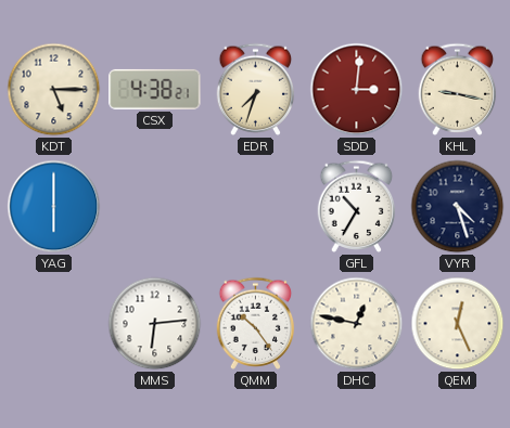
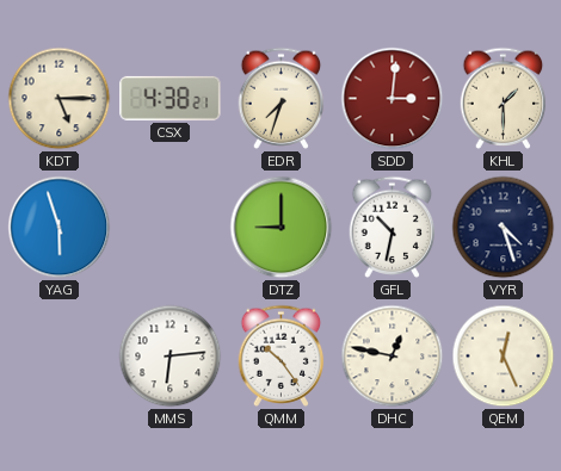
KHL: 9:17 -> 1:30
YAG: 6:00 -> 5:57
DTZ: none -> 9:00
GFL: 10:35 -> 10:32
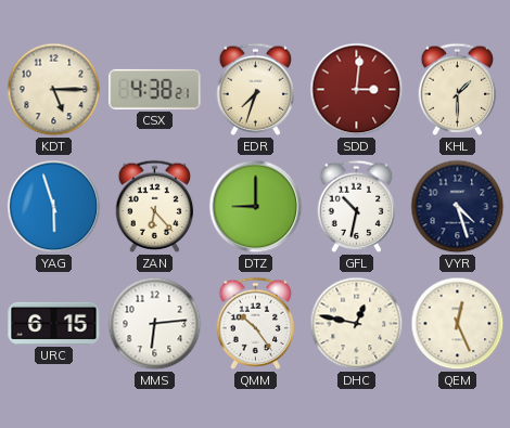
ZAN: none -> 6:23
URC: none -> 6:15
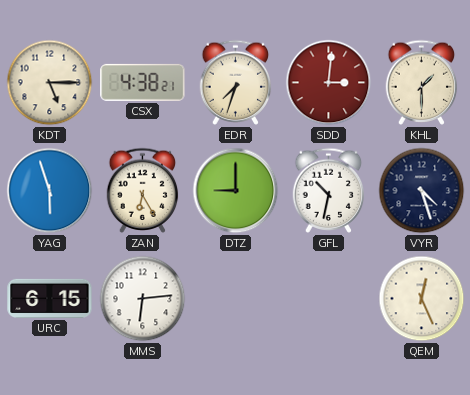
ZAN: 6:23 -> 6:25
QMM: 10:24 -> none
DHC: 12:47 -> none
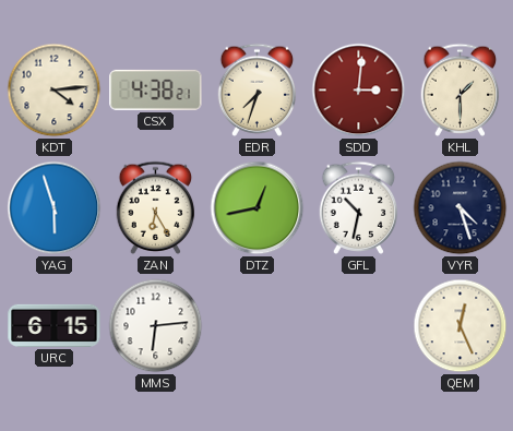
KDT: 5:15 -> 4:14
DTZ: 9:00 -> 12:43
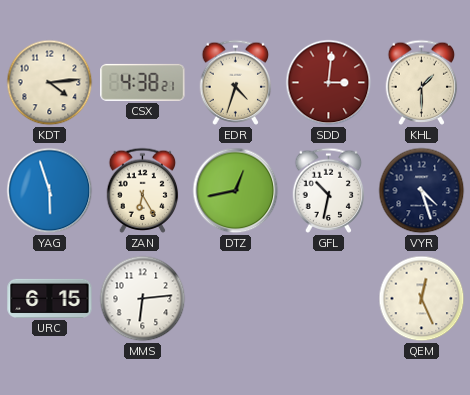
EDR: 7:33 -> 4:33
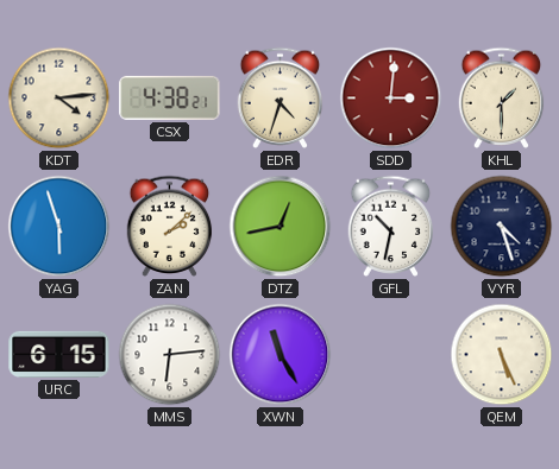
ZAN: 6:25 -> 2:08
XWN: none -> 11:25
QEM: 12:26 -> 5:26
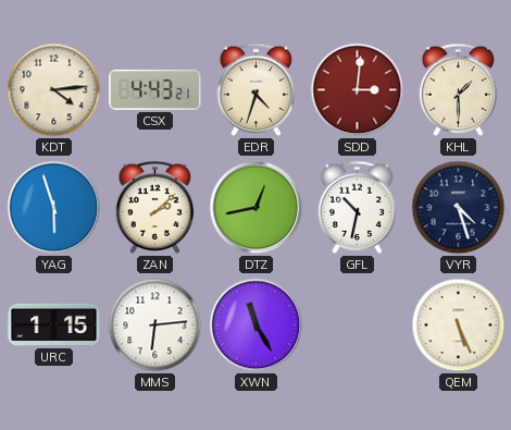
CSX: 4:38 -> 4:43
URC: 6:15 -> 1:15
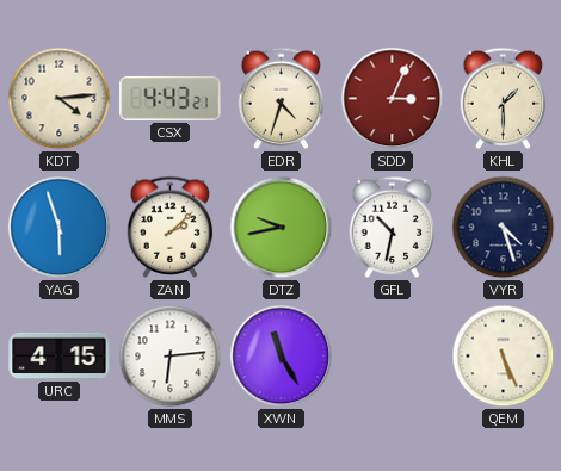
SDD: 3:01 -> 3:04
DTZ: 12:43 -> 9:43
URC: 1:15 -> 4:15
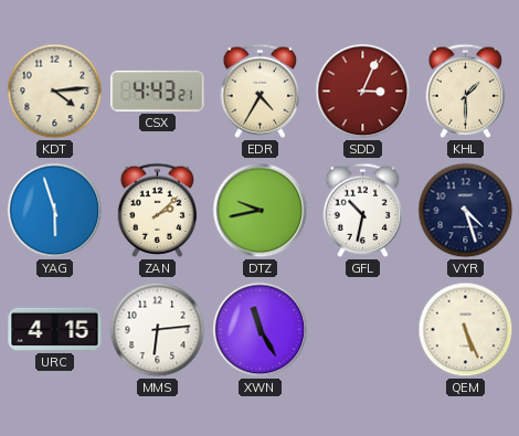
EDR: 4:33 -> 4:35
